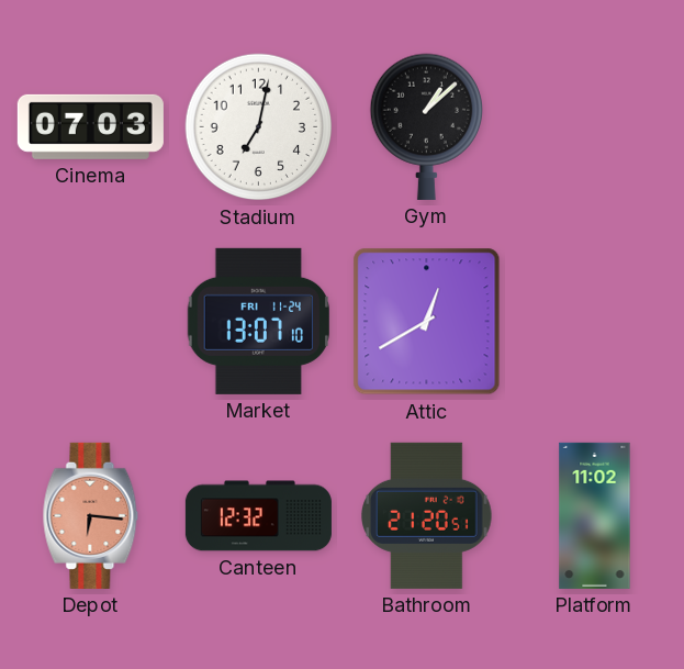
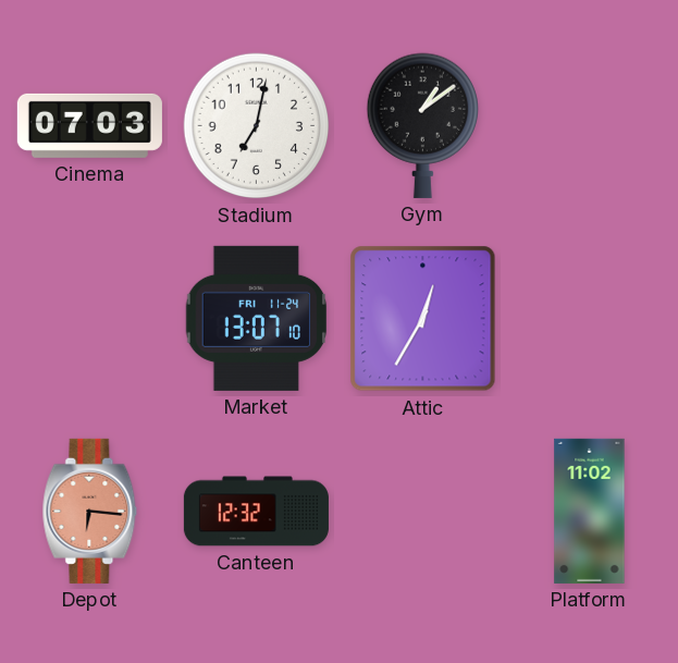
Gym: 1:08 -> 1:09
Attic: 12:40 -> 12:35
Bathroom: 21:20 -> none
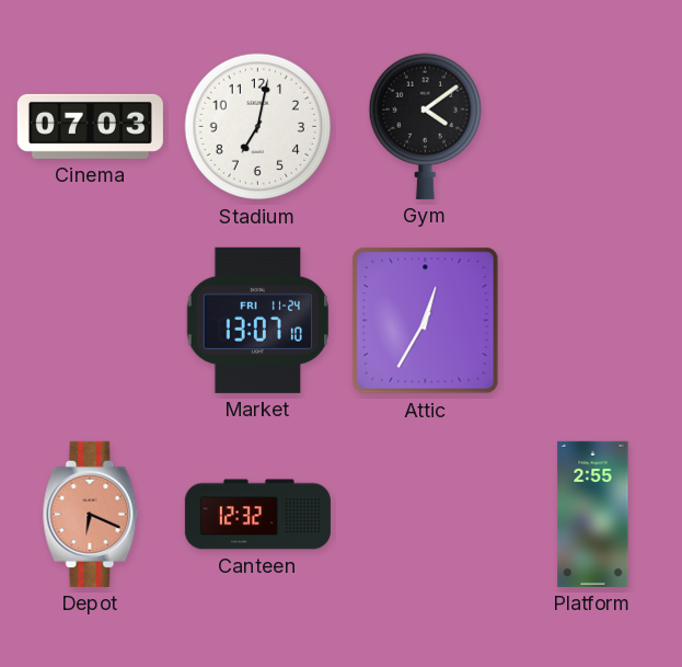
Gym: 1:09 -> 4:09
Depot: 6:16 -> 6:19
Platform: 11:02 -> 2:55
